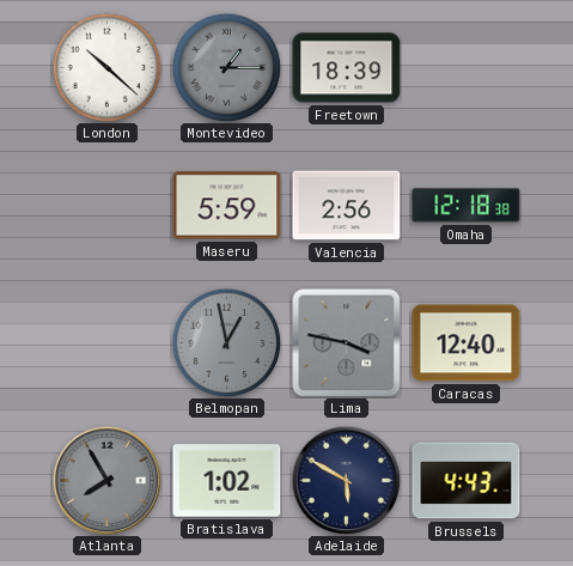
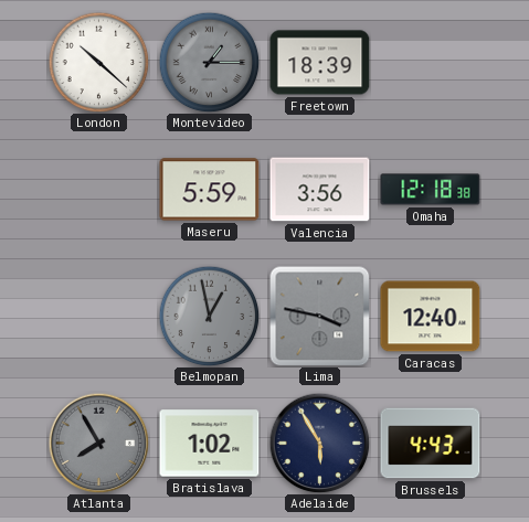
Valencia: 2:56 -> 3:56
Adelaide: 5:50 -> 5:55
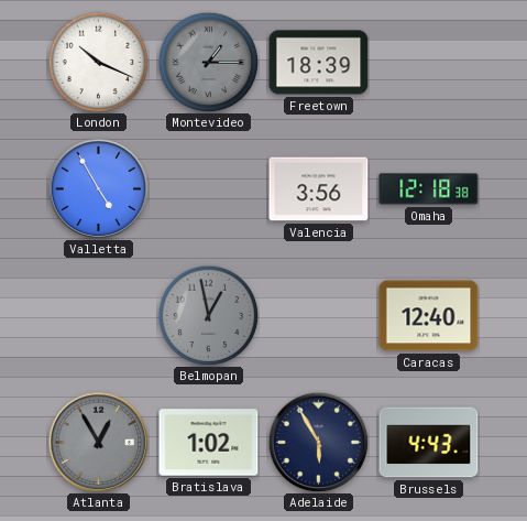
London: 10:22 -> 10:19
Valletta: none -> 4:55
Maseru: 5:59 -> none
Lima: 3:47 -> none
Atlanta: 7:55 -> 12:55
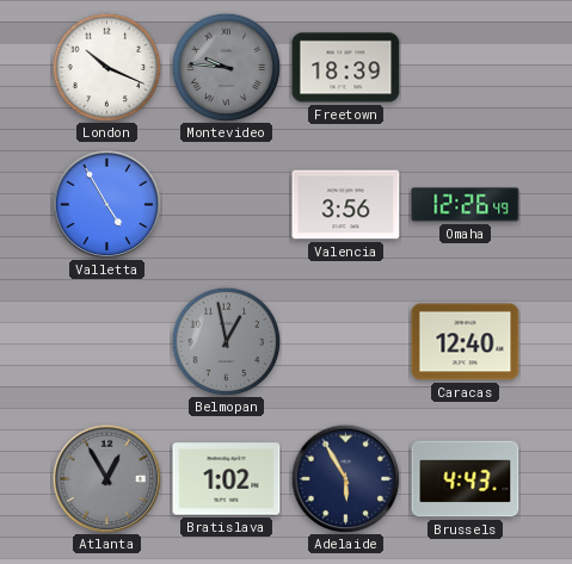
Montevideo: 1:15 -> 9:46
Omaha: 12:18 -> 12:26
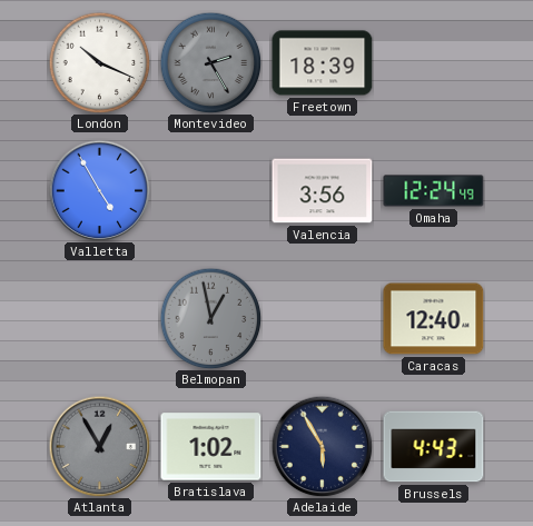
Montevideo: 9:46 -> 2:25
Omaha: 12:26 -> 12:24
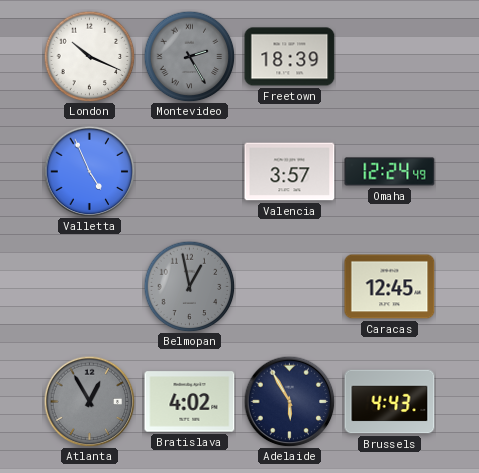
Valletta: 4:55 -> 4:56
Valencia: 3:56 -> 3:57
Caracas: 12:40 -> 12:45
Bratislava: 1:02 -> 4:02
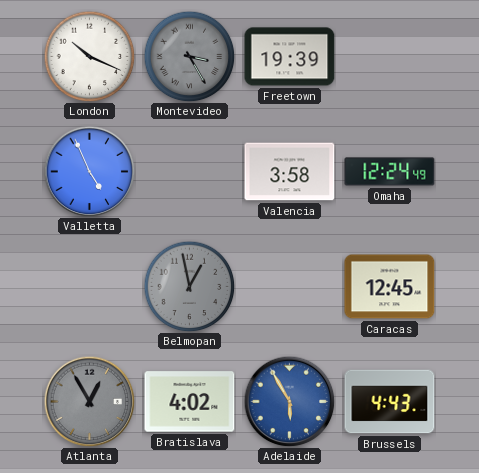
Montevideo: 2:25 -> 3:25
Freetown: 18:39 -> 19:39
Valencia: 3:57 -> 3:58
Adelaide dial: navy -> blue
